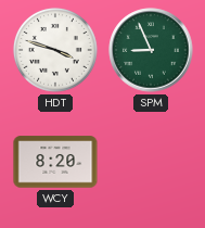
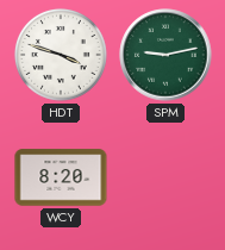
SPM: 8:56 -> 9:13
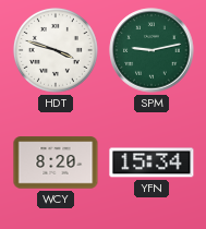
YFN: none -> 15:34
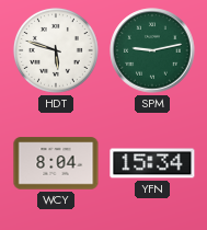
HDT: 3:48 -> 5:48
WCY: 8:20 -> 8:04
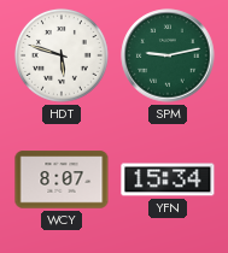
WCY: 8:04 -> 8:07
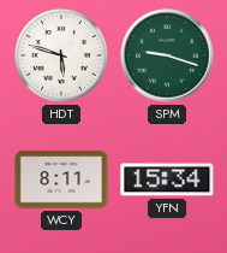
SPM: 9:13 -> 9:18
WCY: 8:07 -> 8:11
